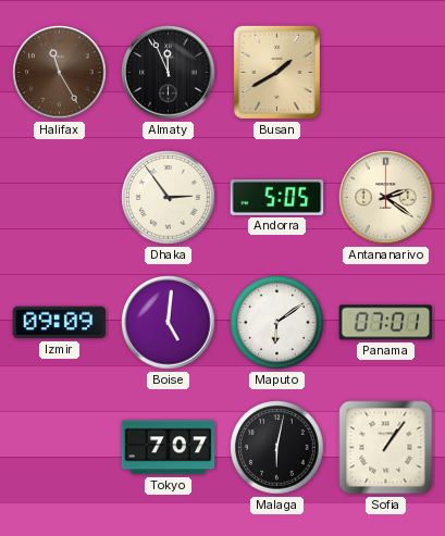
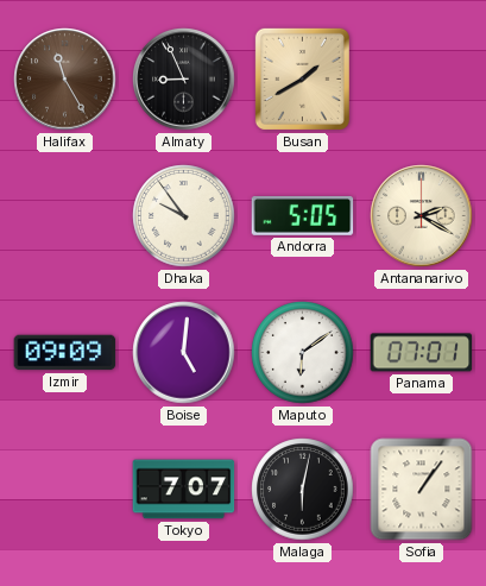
Almaty: 11:56 -> 8:56
Dhaka: 2:54 -> 9:54
Antananarivo: 2:21 -> 2:20
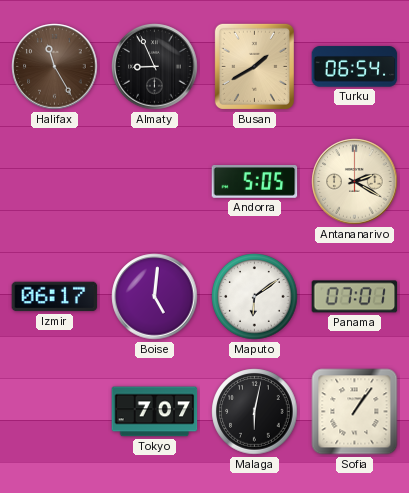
Turku: none -> 06:54
Dhaka: 9:54 -> none
Izmir: 09:09 -> 06:17
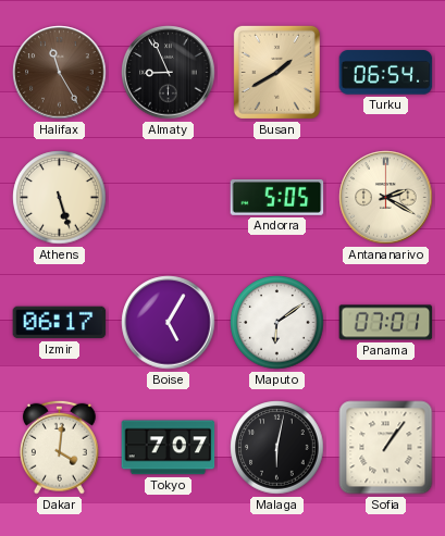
Athens: none -> 5:27
Boise: 5:01 -> 5:05
Dakar: none -> 4:01
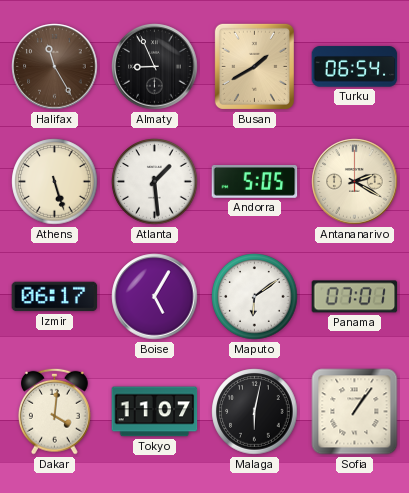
Atlanta: none -> 1:29
Tokyo: 7:07 -> 11:07
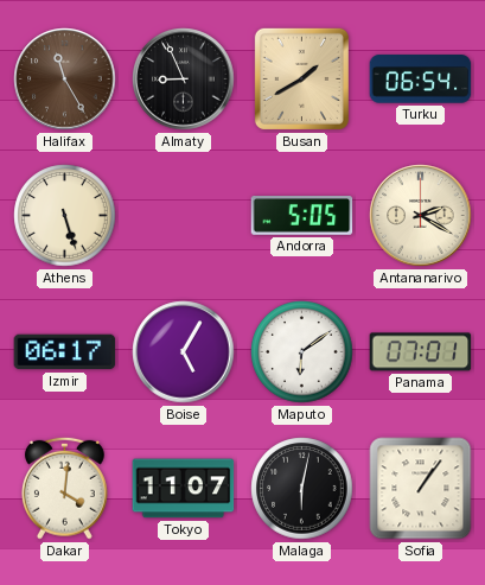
Atlanta: 1:29 -> none
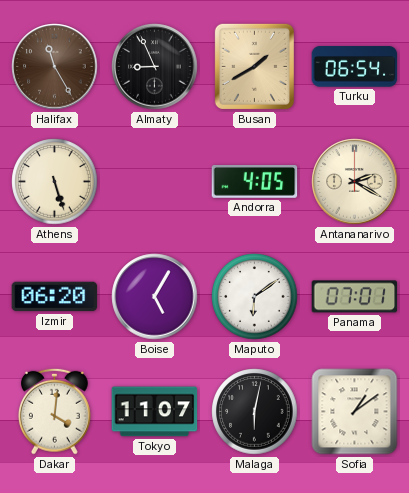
Andorra: 5:05 -> 4:05
Izmir: 06:17 -> 06:20
Sofia: 1:06 -> 1:09
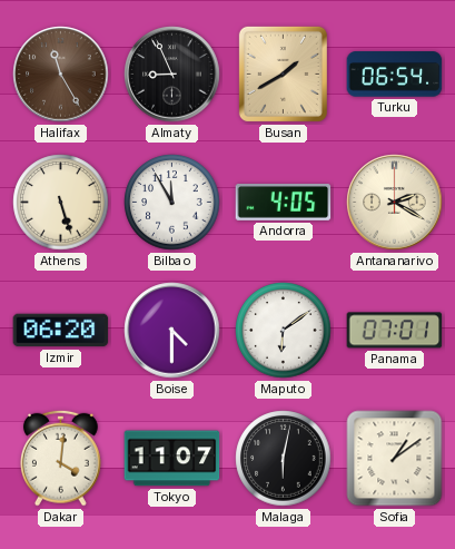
Bilbao: none -> 11:55
Boise: 5:05 -> 4:30
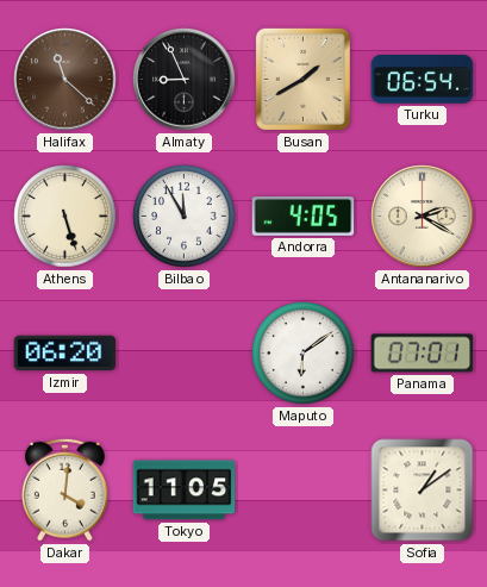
Halifax: 11:25 -> 11:22
Boise: 4:30 -> none
Tokyo: 11:07 -> 11:05
Malaga: 6:02 -> none
